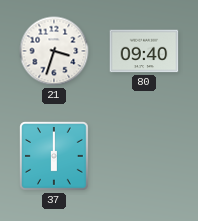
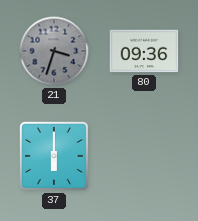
21 dial: white -> grey
80: 09:40 -> 09:36
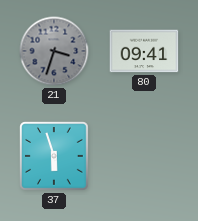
80: 09:36 -> 09:41
37: 6:00 -> 5:57
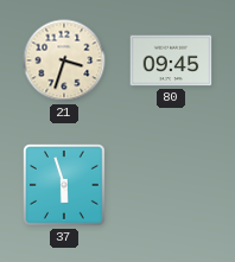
21 dial: grey -> cream
80: 09:41 -> 09:45
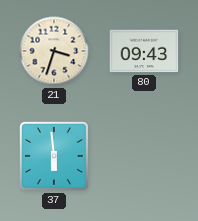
80: 09:45 -> 09:43
37: 5:57 -> 5:59
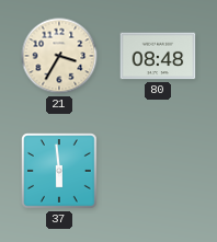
21: 3:33 -> 3:35
80: 09:43 -> 08:48
